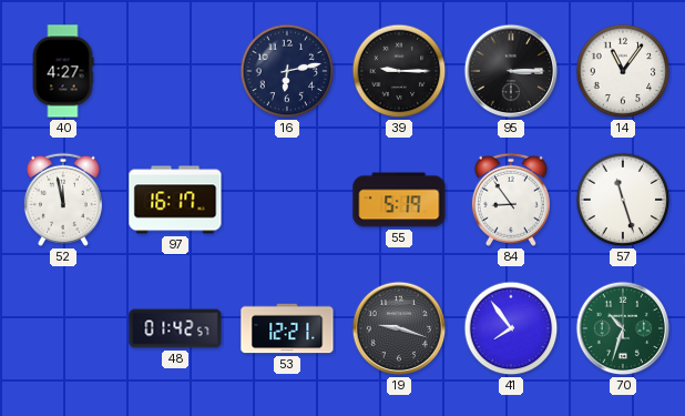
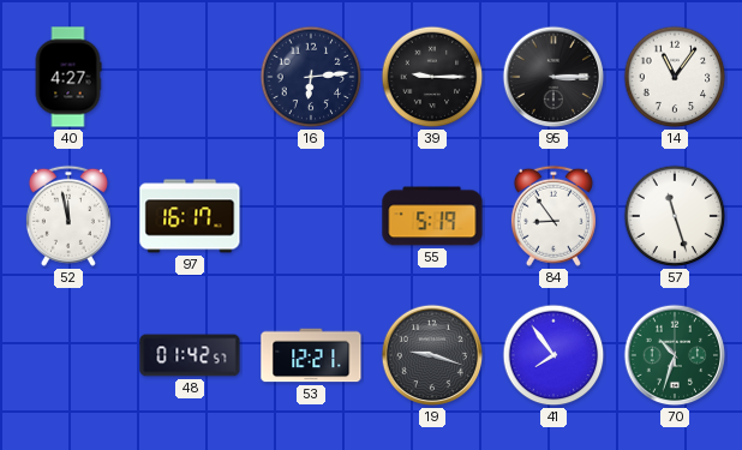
16: 6:13 -> 6:14
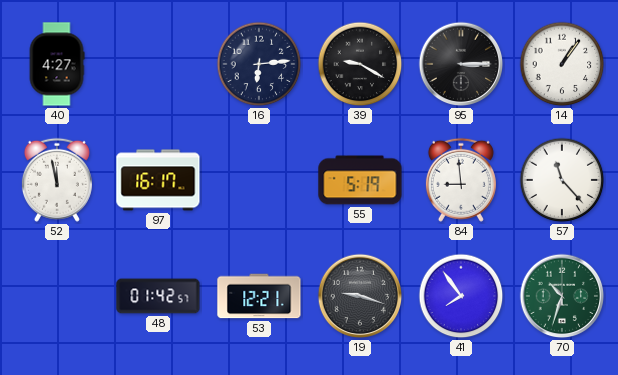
39: 9:15 -> 9:20
14: 11:06 -> 1:06
84: 8:54 -> 8:59
57: 11:27 -> 11:23
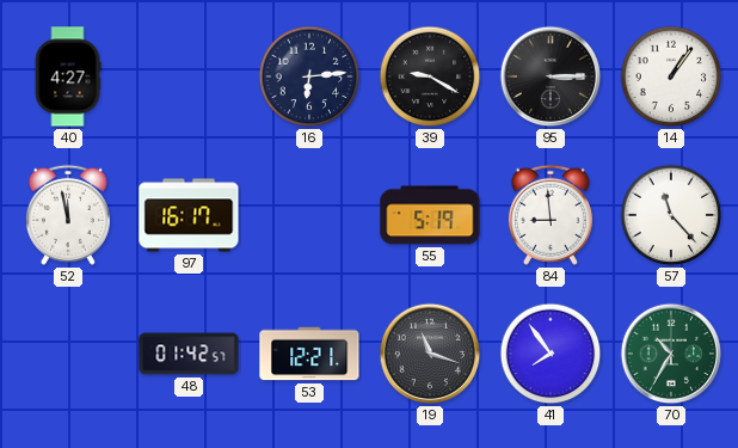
19: 9:18 -> 11:18
70: 10:33 -> 10:35
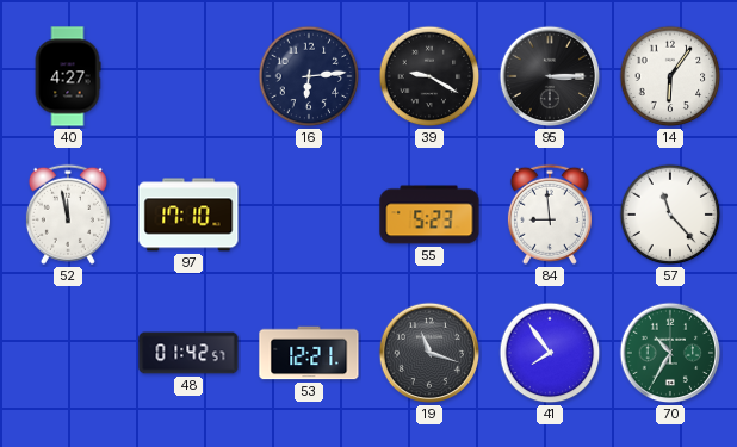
14: 1:06 -> 6:06
97: 16:17 -> 17:10
55: 5:19 -> 5:23
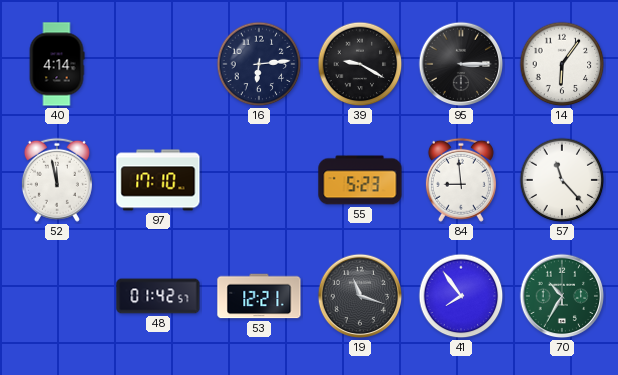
40: 4:27 -> 4:14
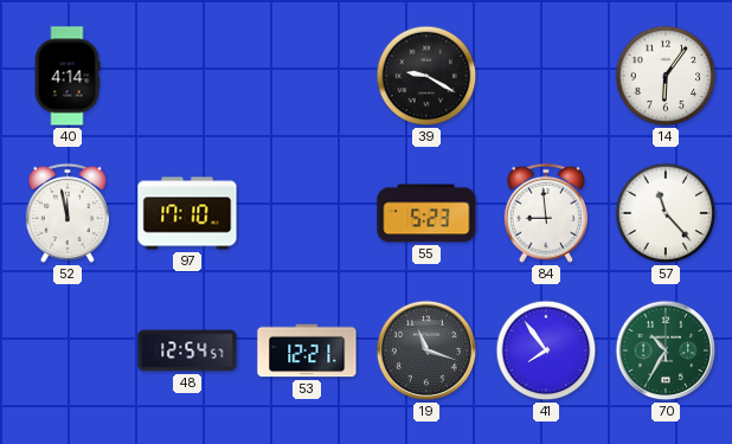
16: 6:14 -> none
95: 3:15 -> none
48: 01:42 -> 12:54
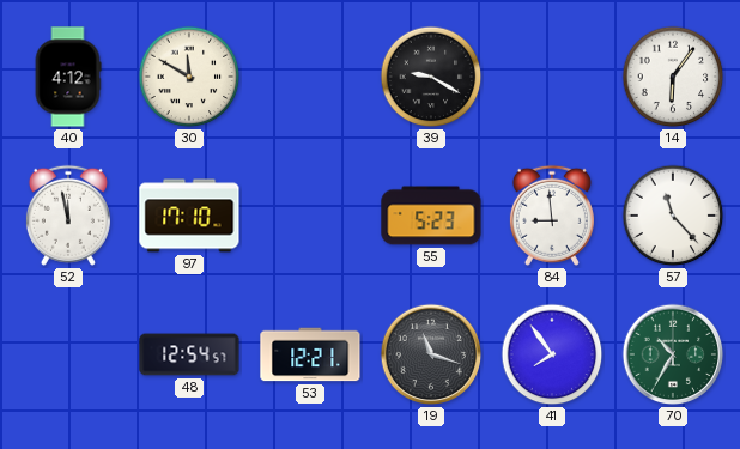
40: 4:14 -> 4:12
30: none -> 11:50
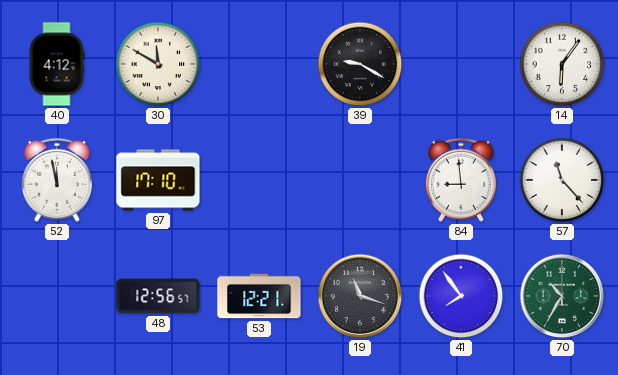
55: 5:23 -> none
48: 12:54 -> 12:56
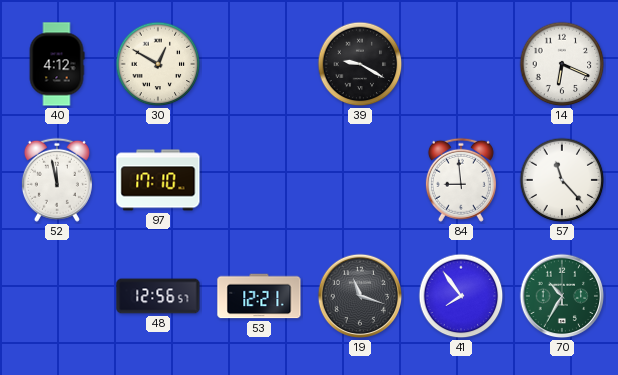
30: 11:50 -> 12:50
14: 6:06 -> 6:19
